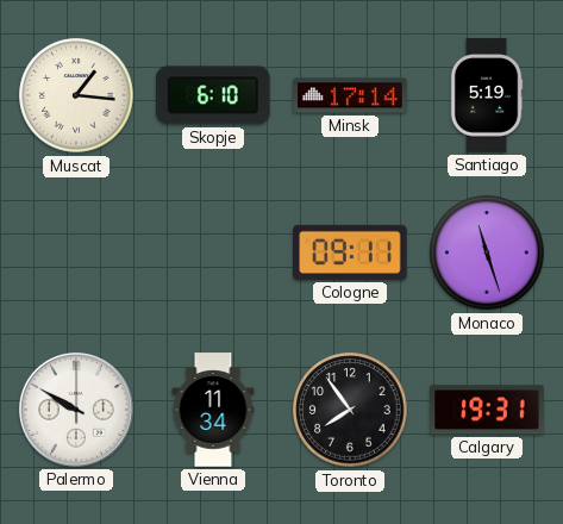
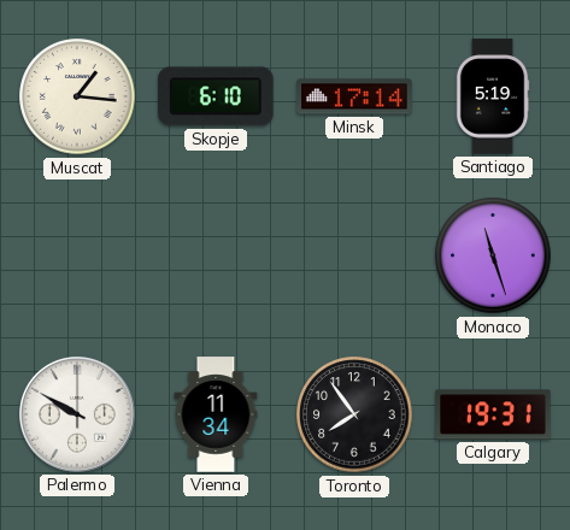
Cologne: 09:11 -> none
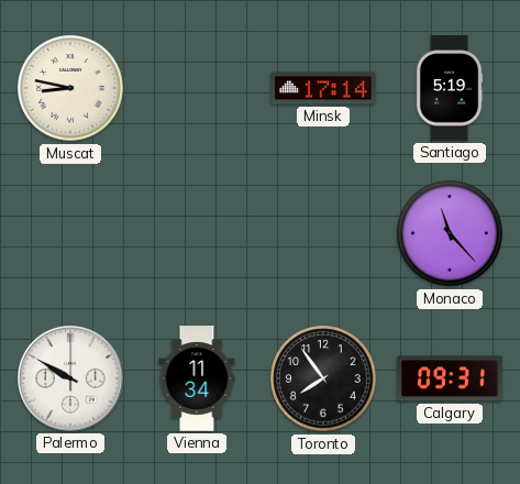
Muscat: 1:16 -> 8:47
Skopje: 6:10 -> none
Monaco: 11:27 -> 11:23
Calgary: 19:31 -> 09:31
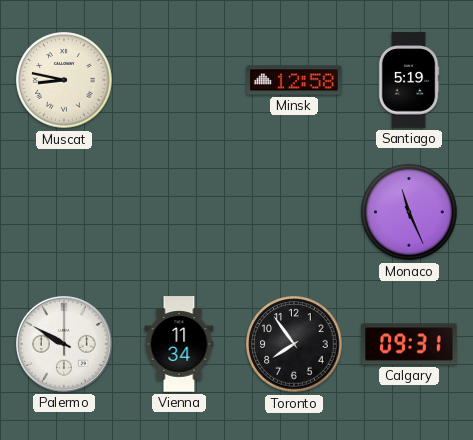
Minsk: 17:14 -> 12:58
Monaco: 11:23 -> 11:26
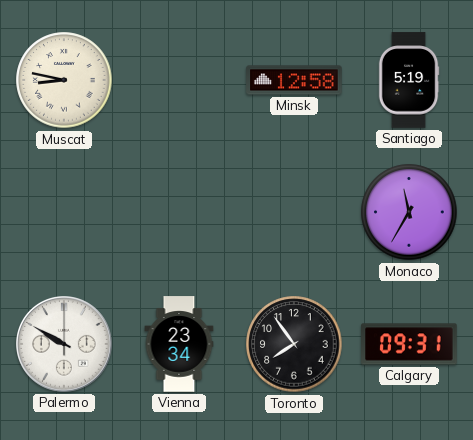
Monaco: 11:26 -> 11:35
Vienna: 11:34 -> 23:34
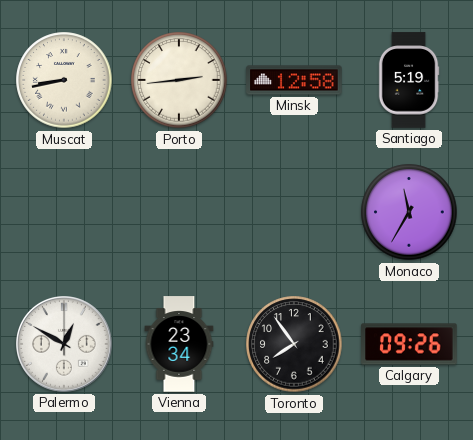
Muscat: 8:47 -> 8:43
Porto: none -> 2:44
Palermo: 9:50 -> 12:50
Calgary: 09:31 -> 09:26
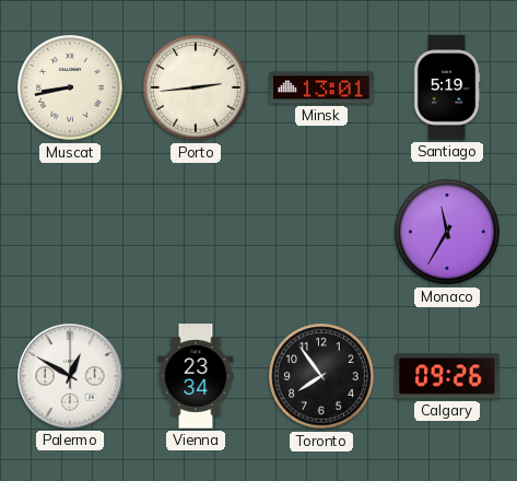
Minsk: 12:58 -> 13:01
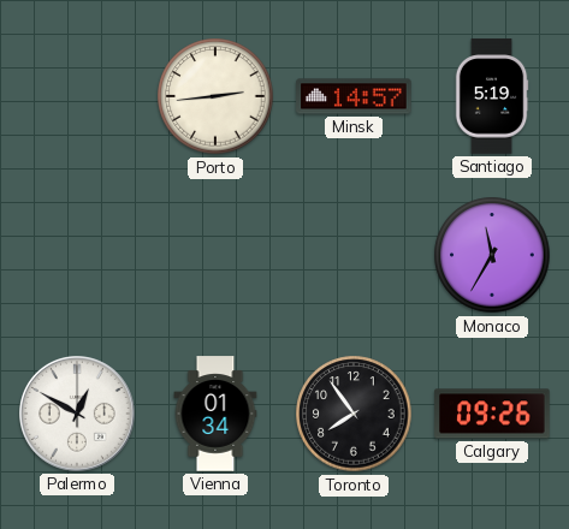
Muscat: 8:43 -> none
Minsk: 13:01 -> 14:57
Vienna: 23:34 -> 01:34
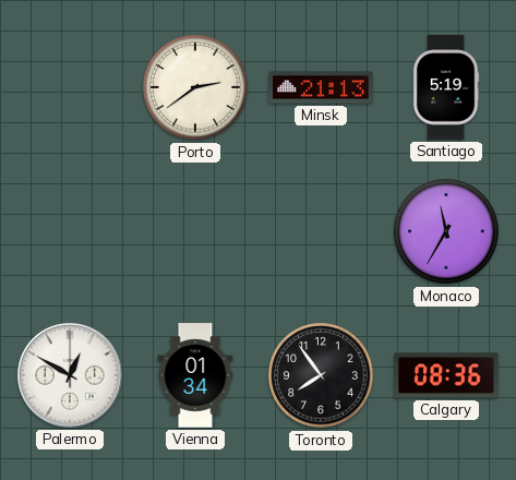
Porto: 2:44 -> 2:39
Minsk: 14:57 -> 21:13
Calgary: 09:26 -> 08:36
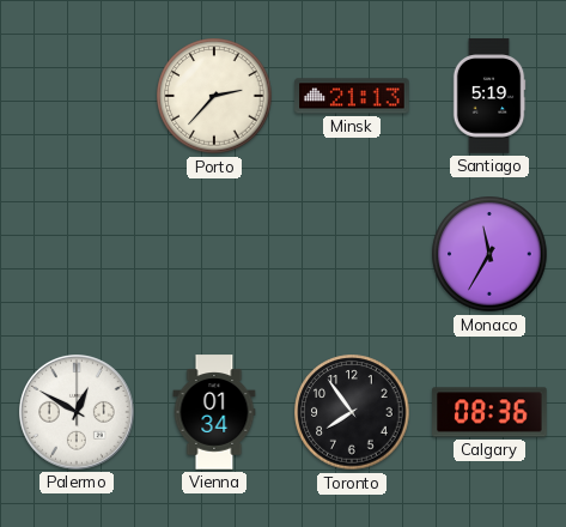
Porto: 2:39 -> 2:37
